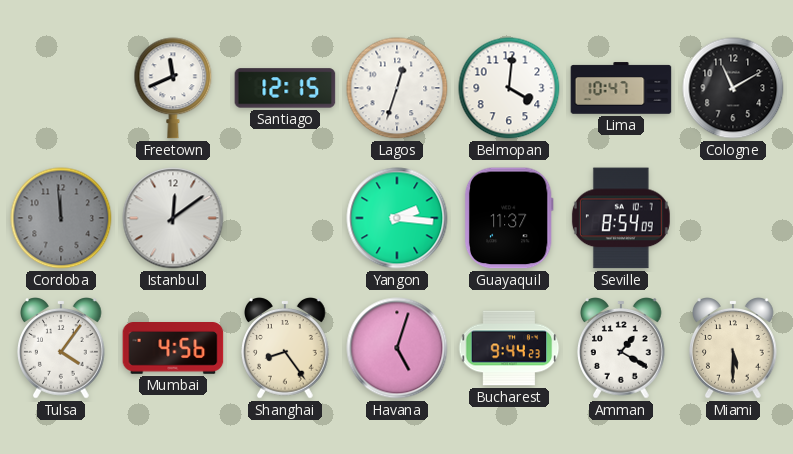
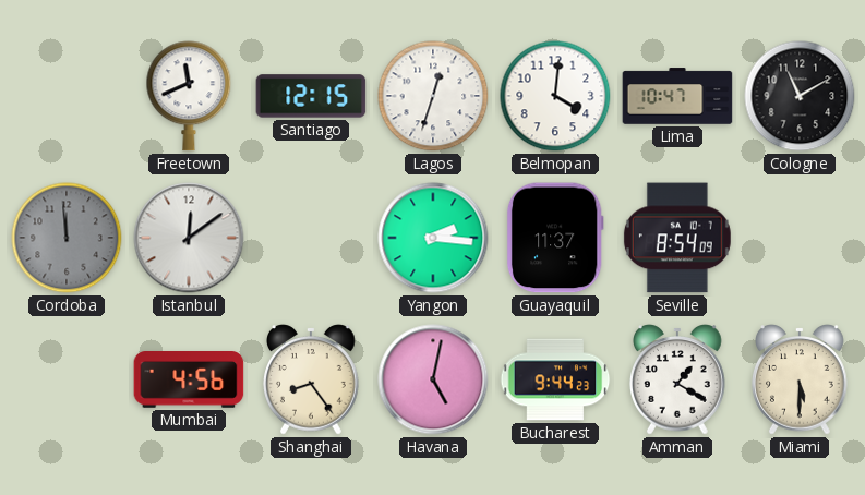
Tulsa: 4:06 -> none
Havana: 5:03 -> 5:02
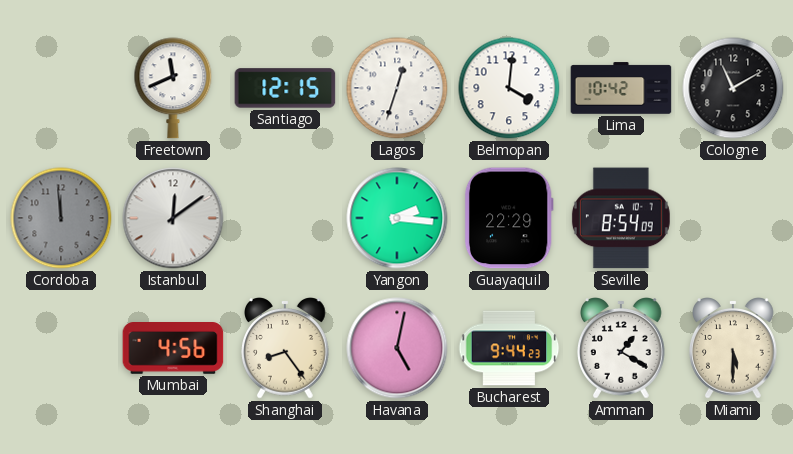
Lima: 10:47 -> 10:42
Guayaquil: 11:37 -> 22:29
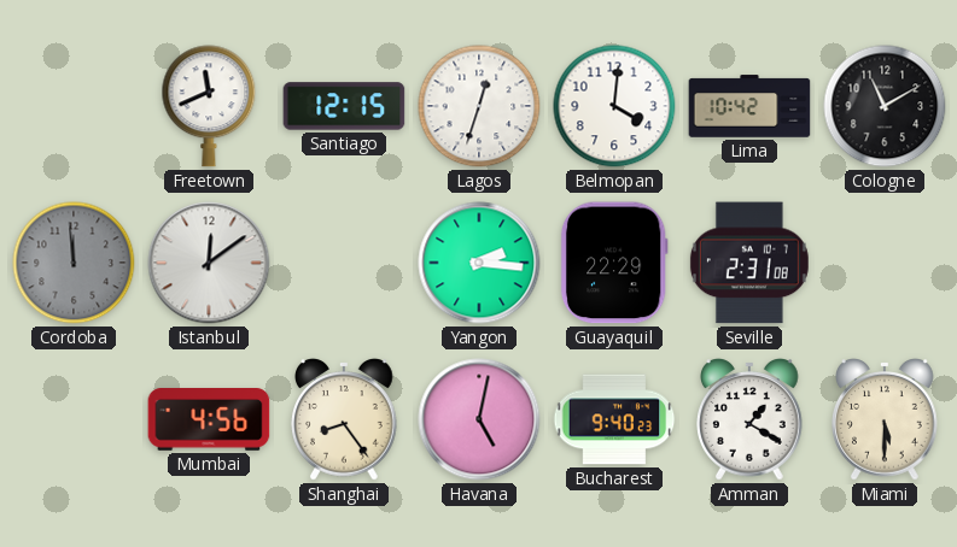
Seville: 8:54 -> 2:31
Bucharest: 9:44 -> 9:40
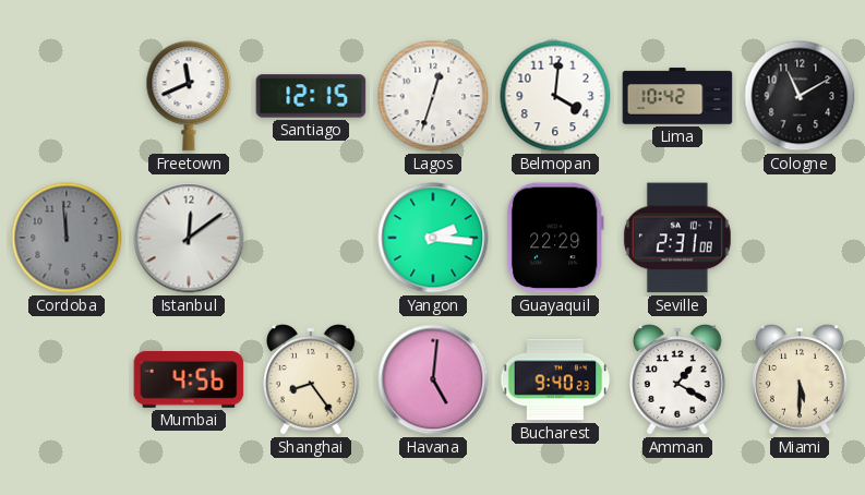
Havana: 5:02 -> 5:01
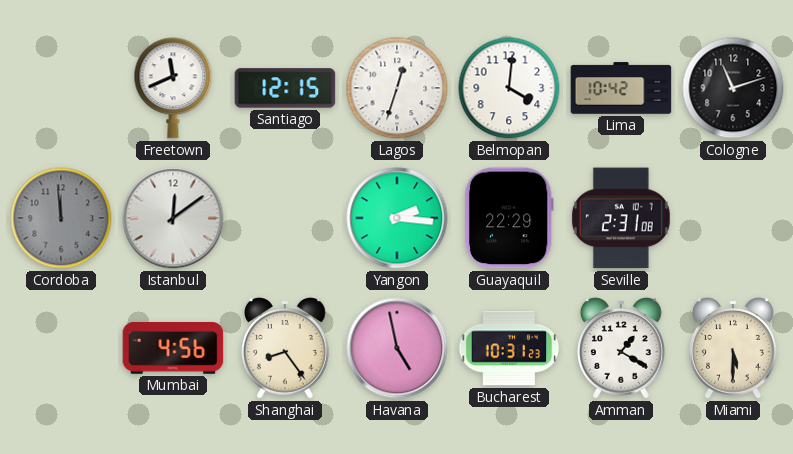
Cologne: 11:10 -> 11:12
Havana: 5:01 -> 4:58
Bucharest: 9:40 -> 10:31
